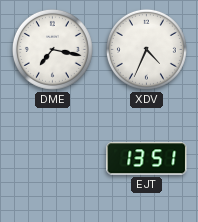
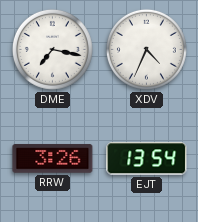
RRW: none -> 3:26
EJT: 13:51 -> 13:54
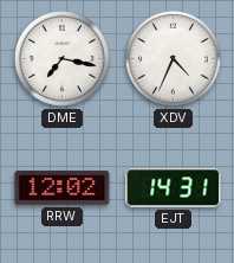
RRW: 3:26 -> 12:02
EJT: 13:54 -> 14:31
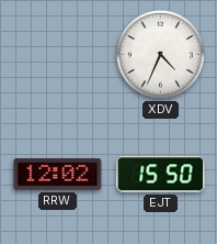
DME: 7:17 -> none
EJT: 14:31 -> 15:50
